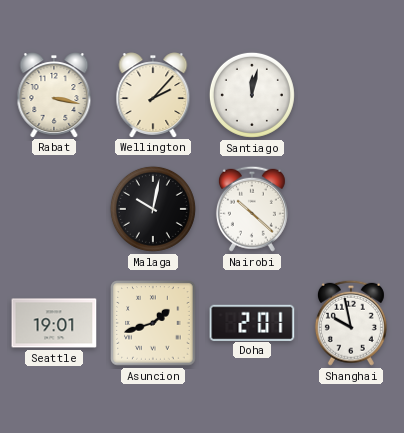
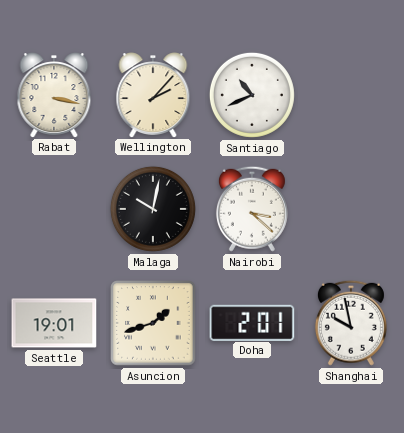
Santiago: 12:02 -> 10:41
Nairobi: 10:22 -> 3:22
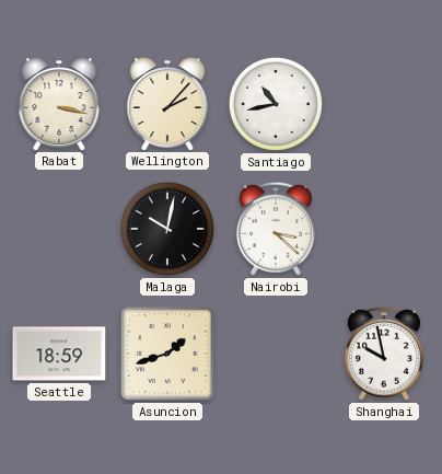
Santiago: 10:41 -> 10:43
Seattle: 19:01 -> 18:59
Doha: 2:01 -> none
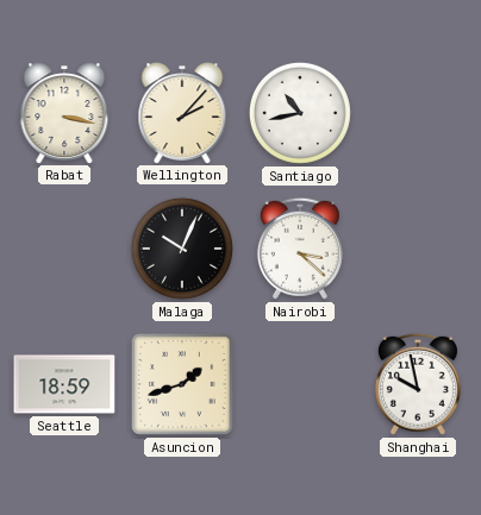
Malaga: 10:02 -> 10:04
